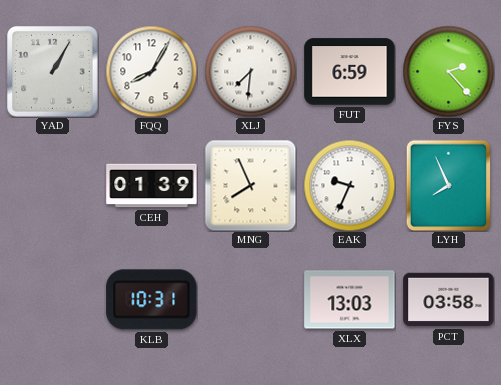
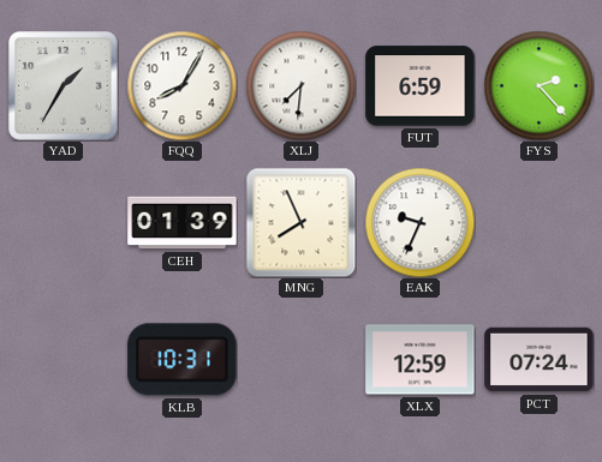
YAD: 1:05 -> 1:35
LYH: 7:56 -> none
XLX: 13:03 -> 12:59
PCT: 03:58 -> 07:24
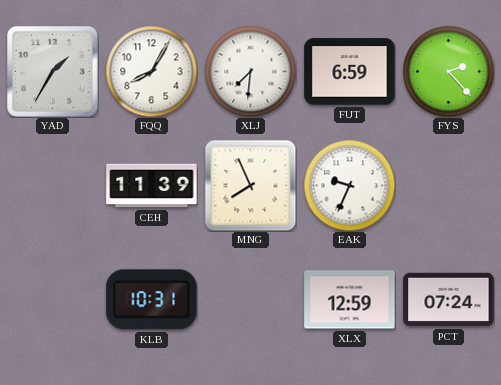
CEH: 01:39 -> 11:39
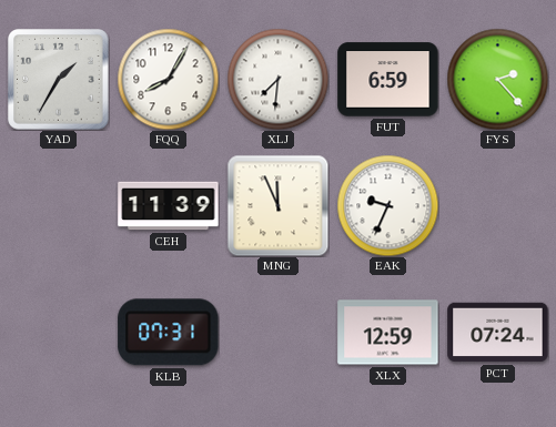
MNG: 7:56 -> 11:56
KLB: 10:31 -> 07:31
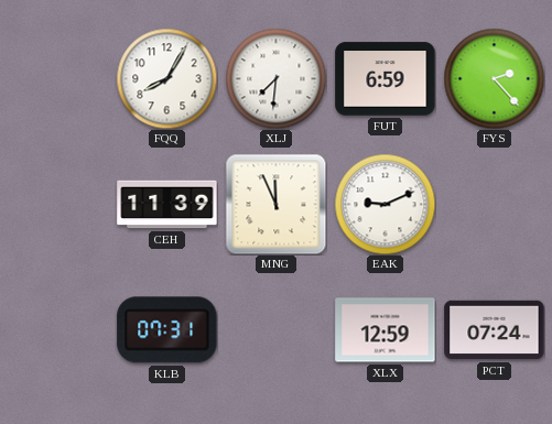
YAD: 1:35 -> none
EAK: 9:34 -> 9:11
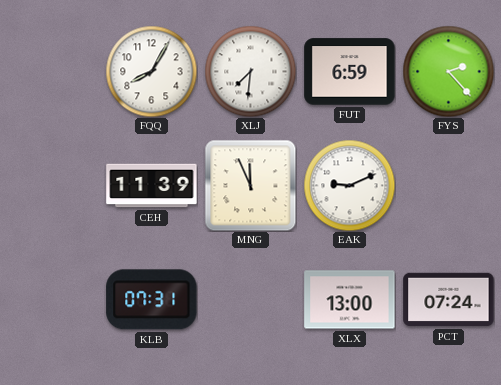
XLX: 12:59 -> 13:00
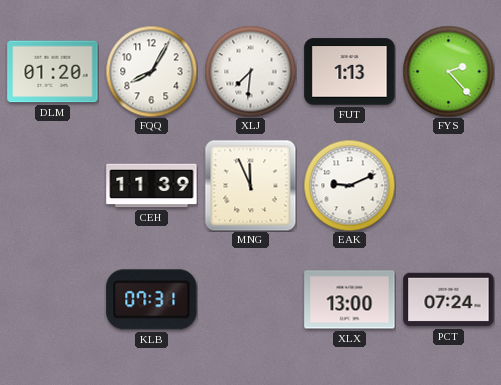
DLM: none -> 01:20
FUT: 6:59 -> 1:13
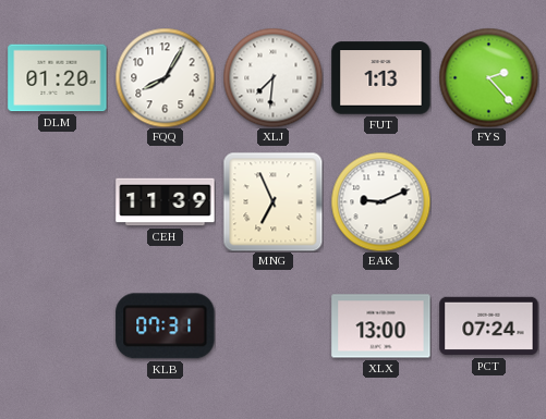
MNG: 11:56 -> 6:56
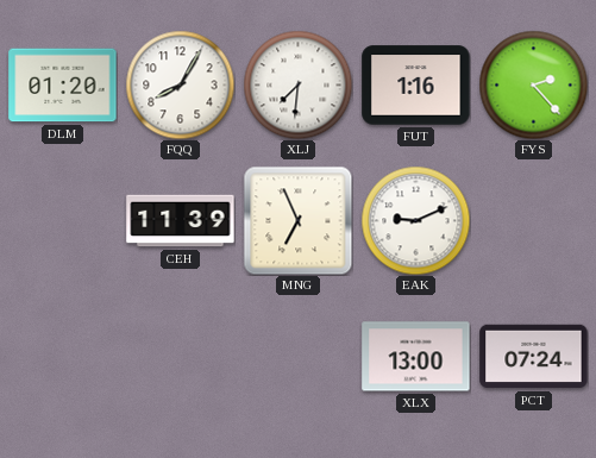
FUT: 1:13 -> 1:16
KLB: 07:31 -> none
